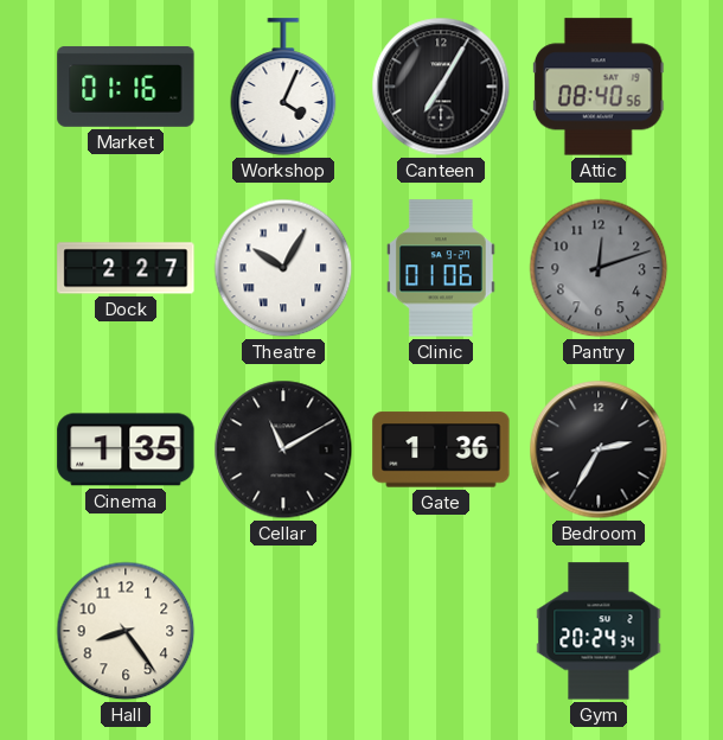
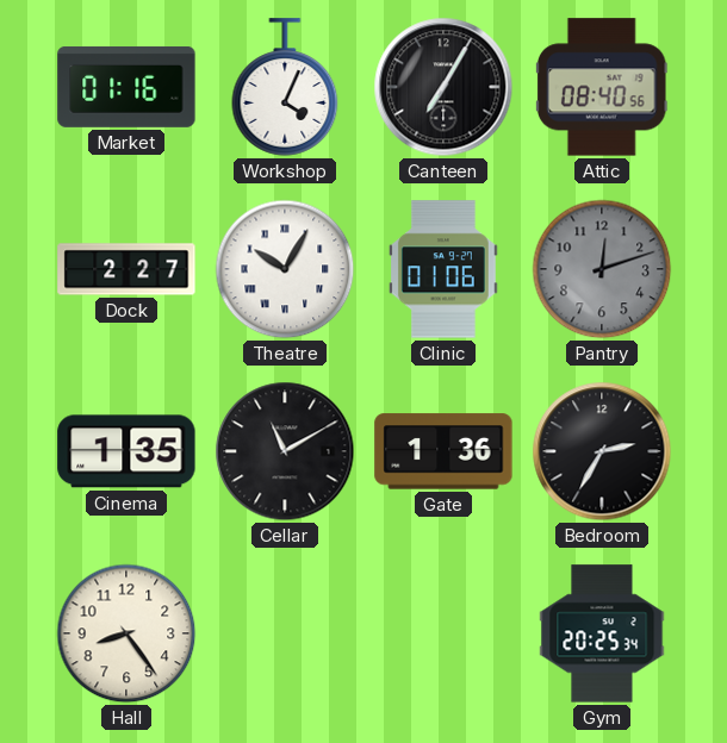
Gym: 20:24 -> 20:25
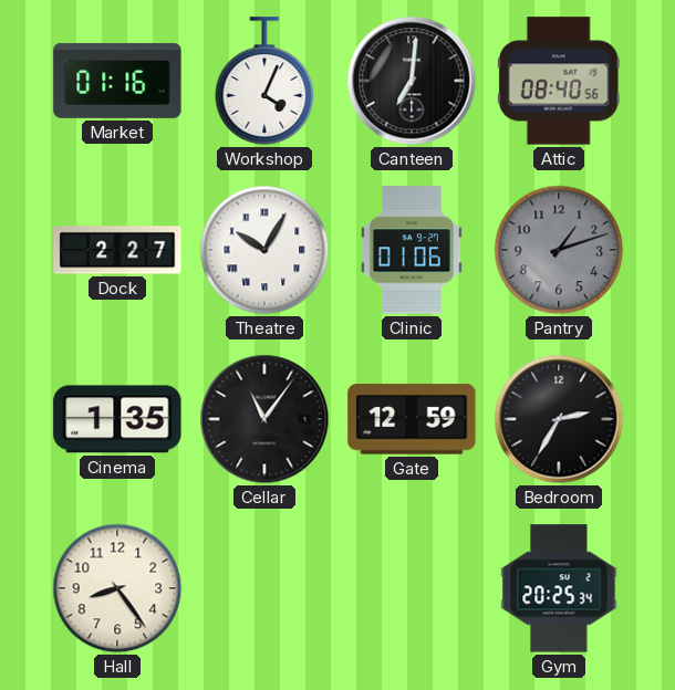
Canteen: 7:05 -> 7:01
Pantry: 12:12 -> 1:12
Cellar: 11:10 -> 11:06
Gate: 1:36 -> 12:59
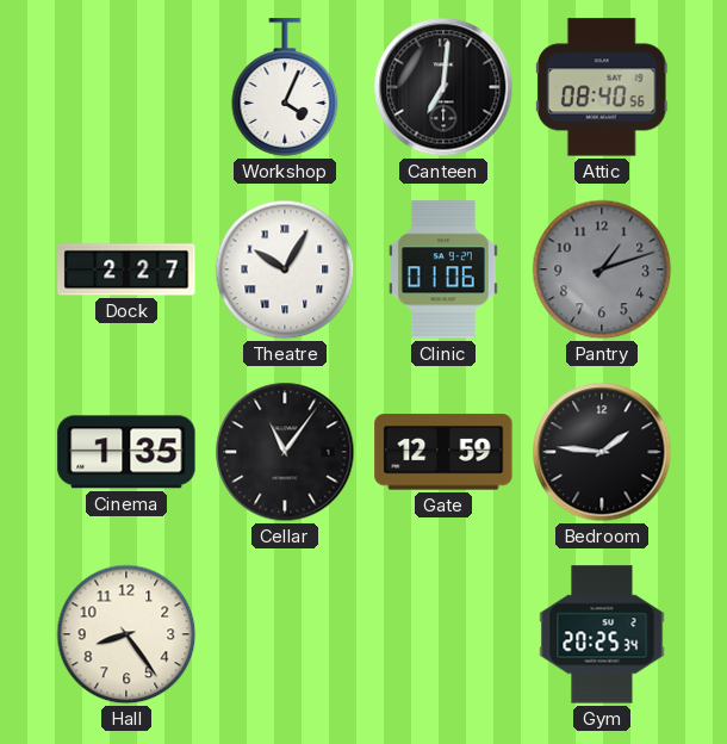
Market: 01:16 -> none
Bedroom: 2:35 -> 1:46
